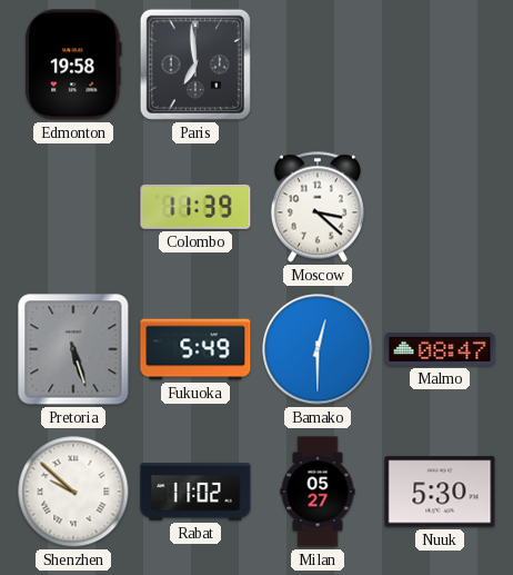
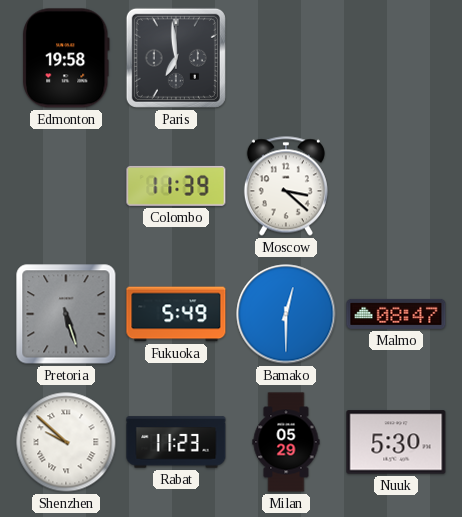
Rabat: 11:02 -> 11:23
Milan: 05:27 -> 05:29
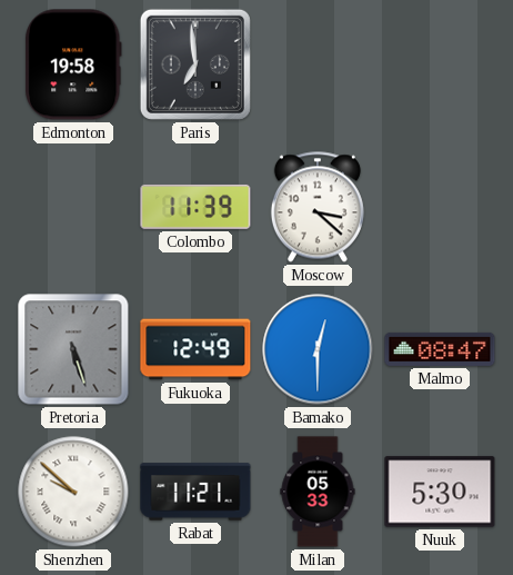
Fukuoka: 5:49 -> 12:49
Rabat: 11:23 -> 11:21
Milan: 05:29 -> 05:33
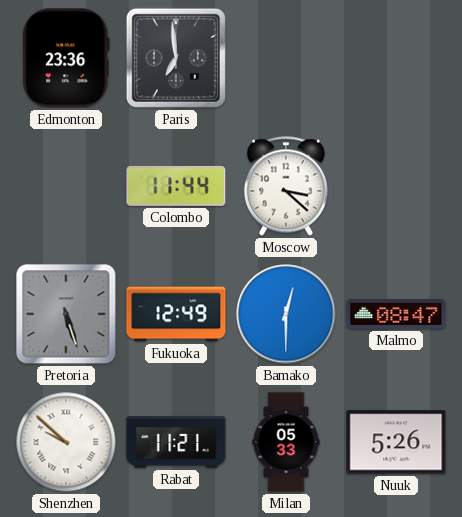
Edmonton: 19:58 -> 23:36
Colombo: 11:39 -> 11:44
Nuuk: 5:30 -> 5:26
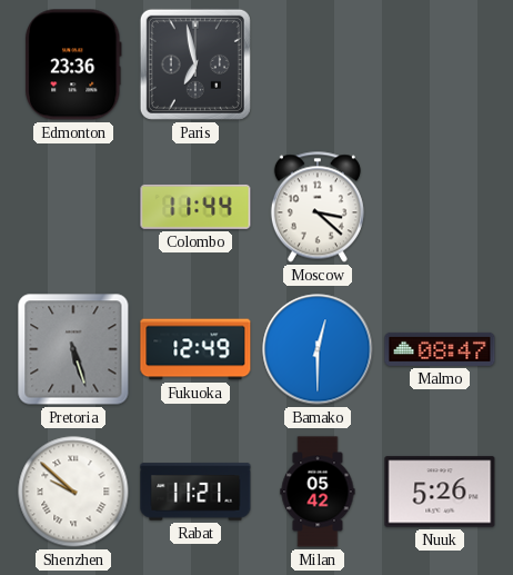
Paris: 6:59 -> 6:58
Milan: 05:33 -> 05:42
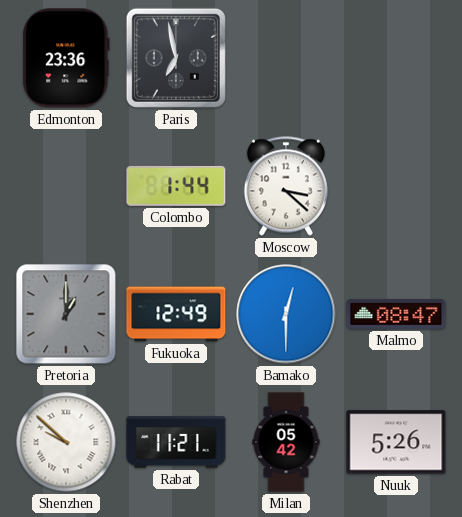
Colombo: 11:44 -> 1:44
Pretoria: 5:27 -> 1:00
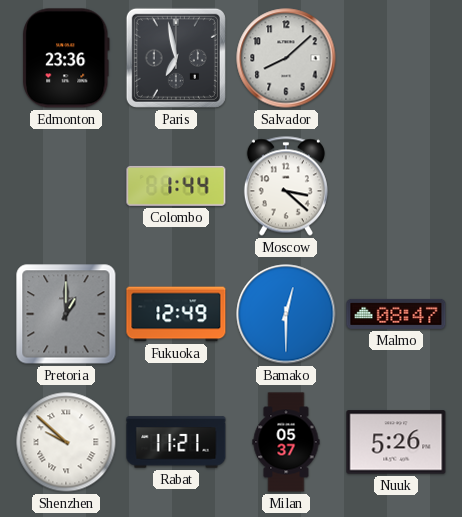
Salvador: none -> 8:08
Milan: 05:42 -> 05:37
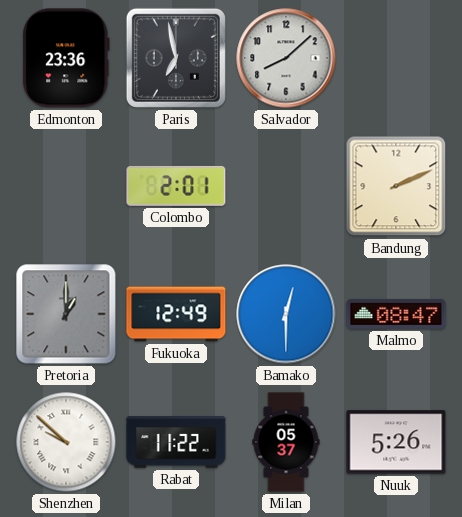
Colombo: 1:44 -> 2:01
Moscow: 3:22 -> none
Bandung: none -> 2:11
Rabat: 11:21 -> 11:22
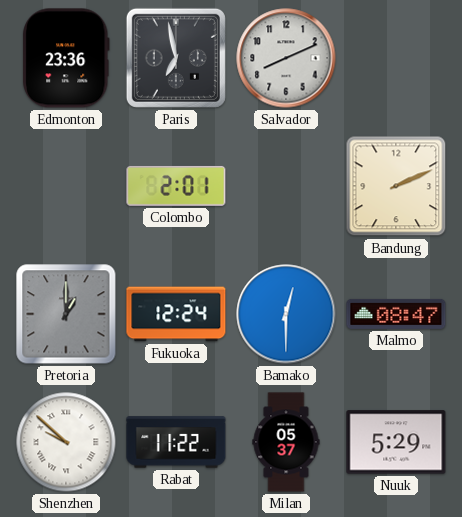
Salvador: 8:08 -> 8:11
Fukuoka: 12:49 -> 12:24
Nuuk: 5:26 -> 5:29
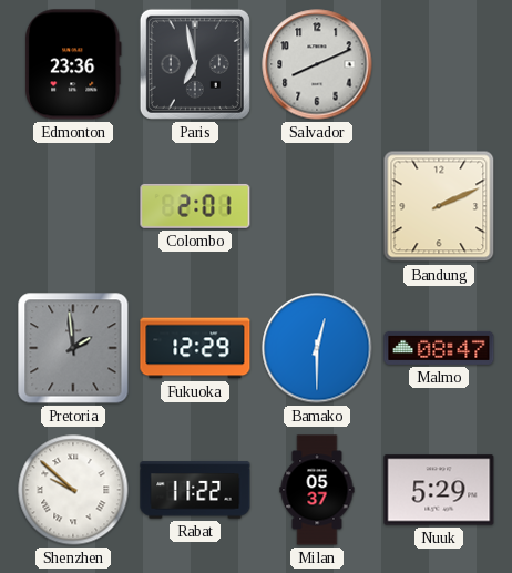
Pretoria: 1:00 -> 1:59
Fukuoka: 12:24 -> 12:29
